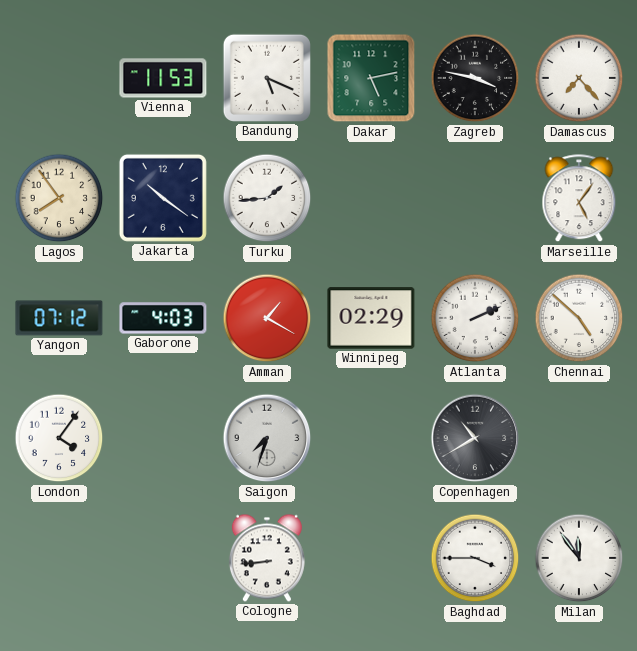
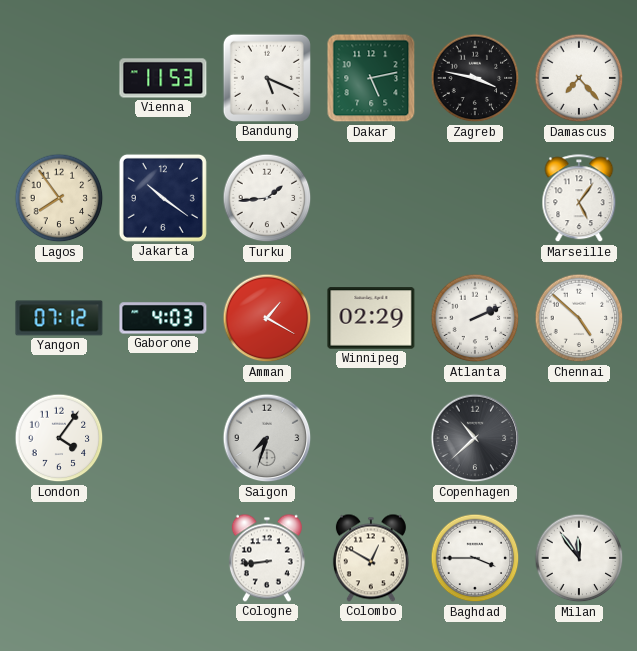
Copenhagen: 10:40 -> 10:38
Colombo: none -> 12:50
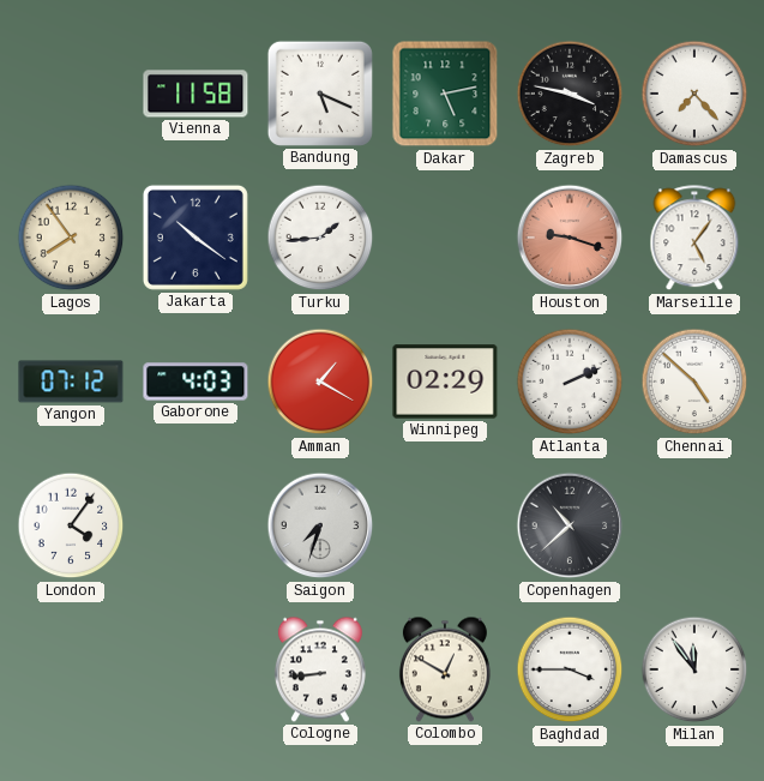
Vienna: 11:53 -> 11:58
Houston: none -> 9:18
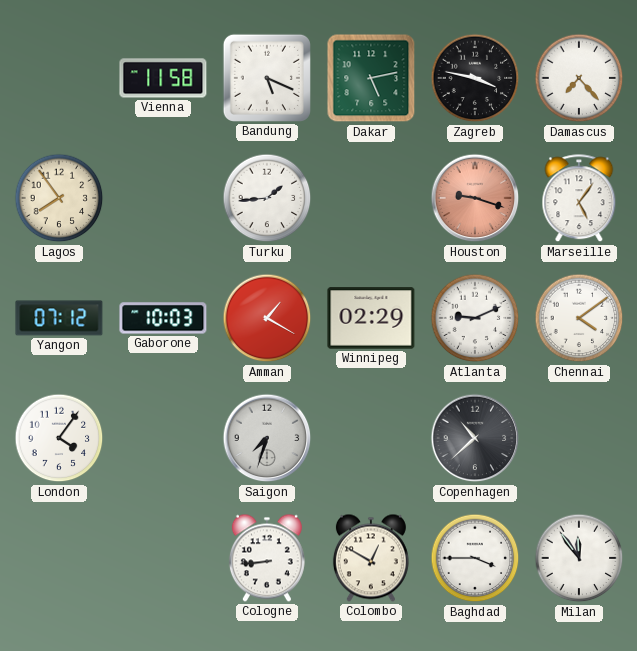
Jakarta: 10:21 -> none
Gaborone: 4:03 -> 10:03
Atlanta: 2:11 -> 9:11
Chennai: 4:52 -> 4:09
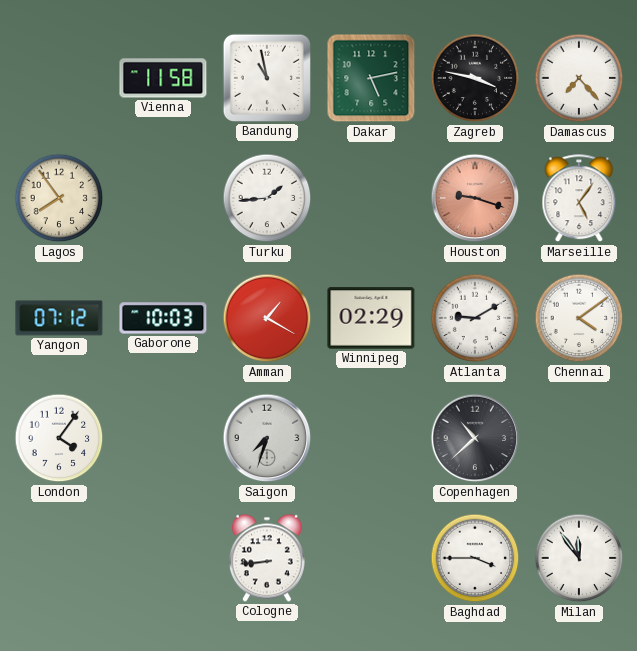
Bandung: 5:19 -> 10:58
Atlanta: 9:11 -> 9:10
Colombo: 12:50 -> none
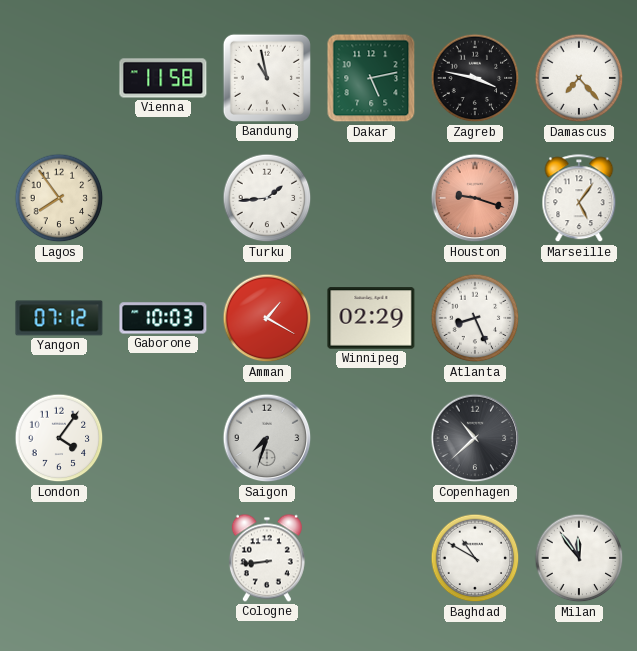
Atlanta: 9:10 -> 8:26
Chennai: 4:09 -> none
Baghdad: 3:45 -> 10:50
